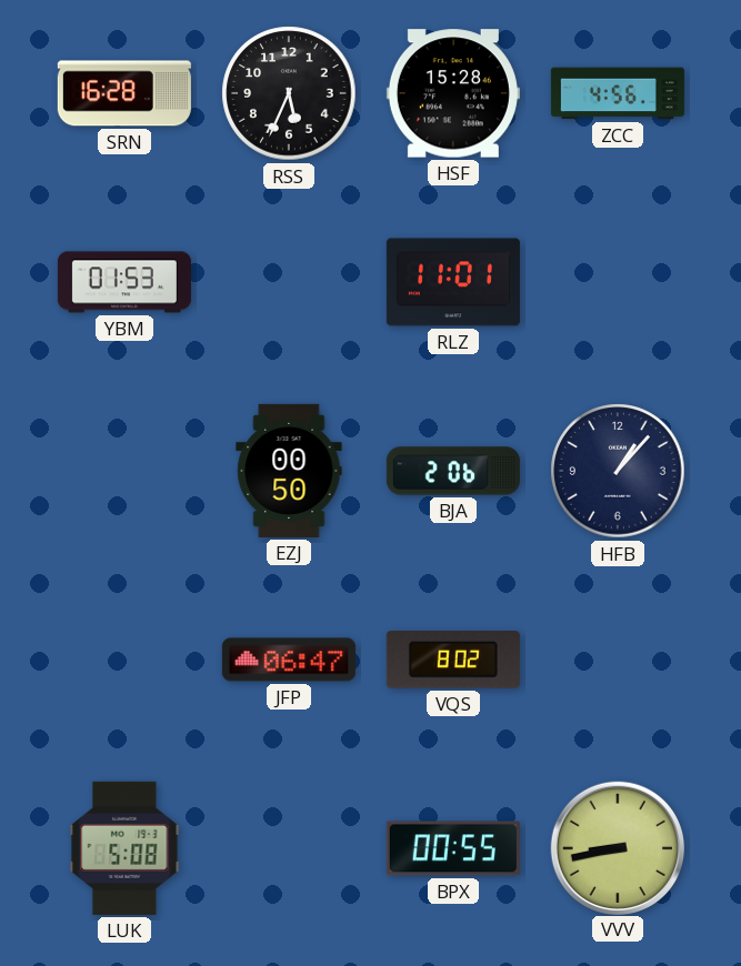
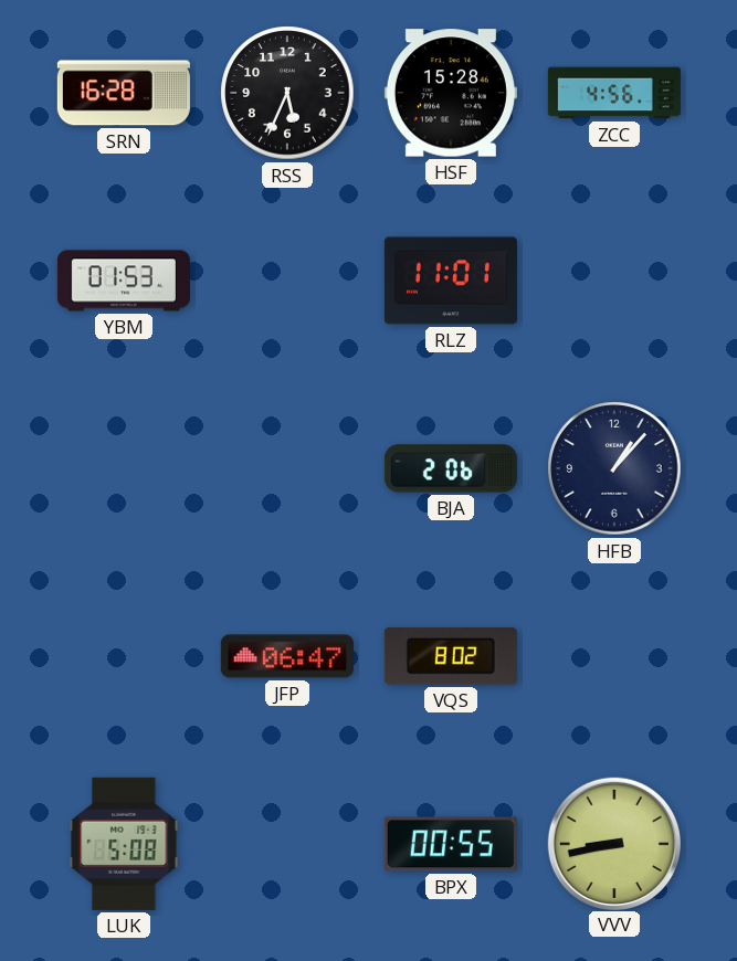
EZJ: 00:50 -> none
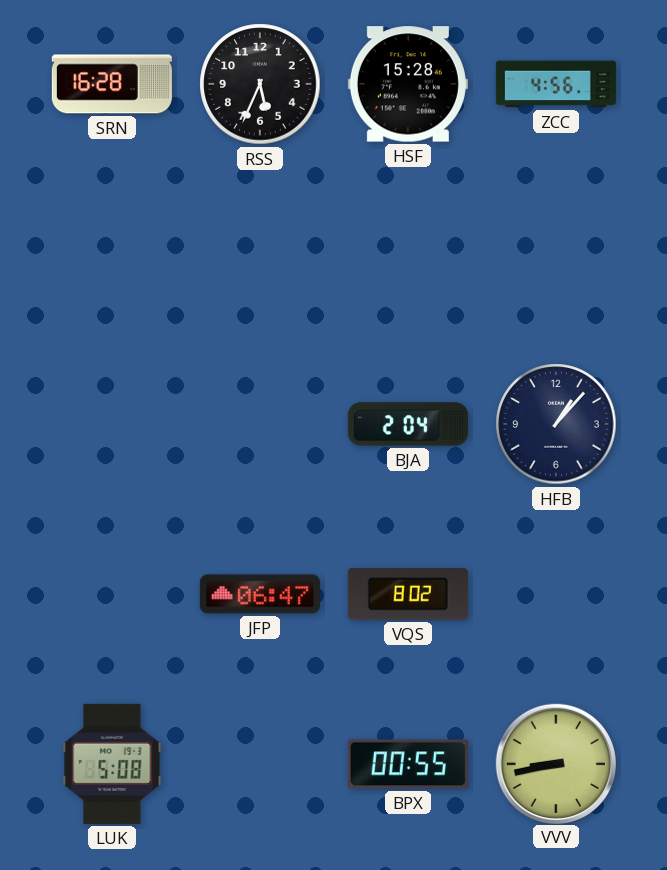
YBM: 01:53 -> none
RLZ: 11:01 -> none
BJA: 2:06 -> 2:04
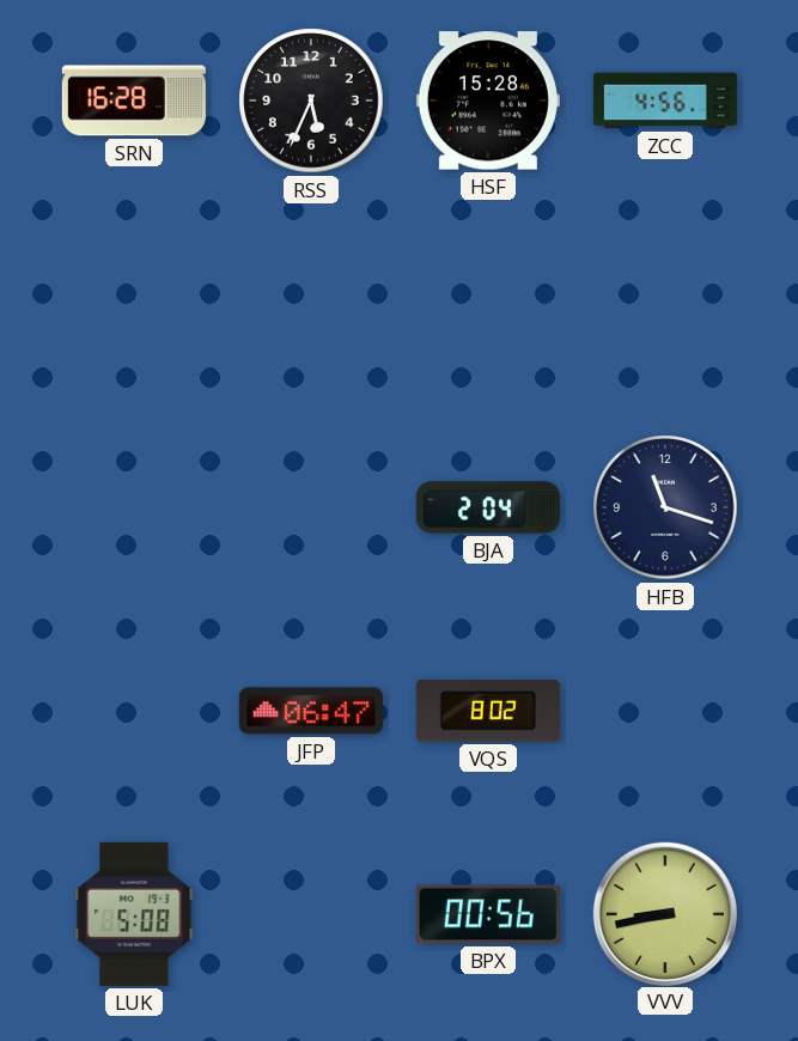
HFB: 1:07 -> 11:18
BPX: 00:55 -> 00:56
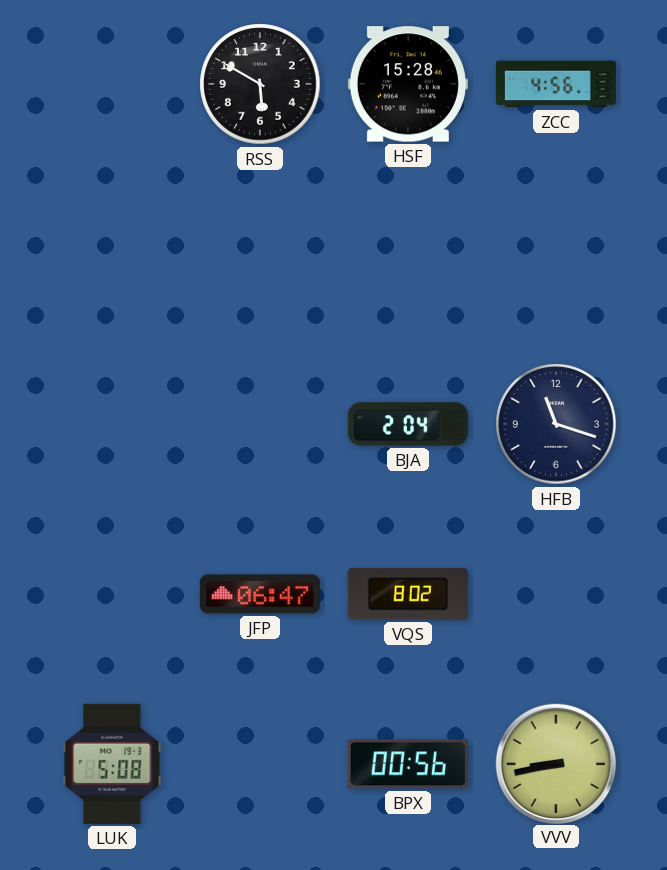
SRN: 16:28 -> none
RSS: 5:34 -> 5:50
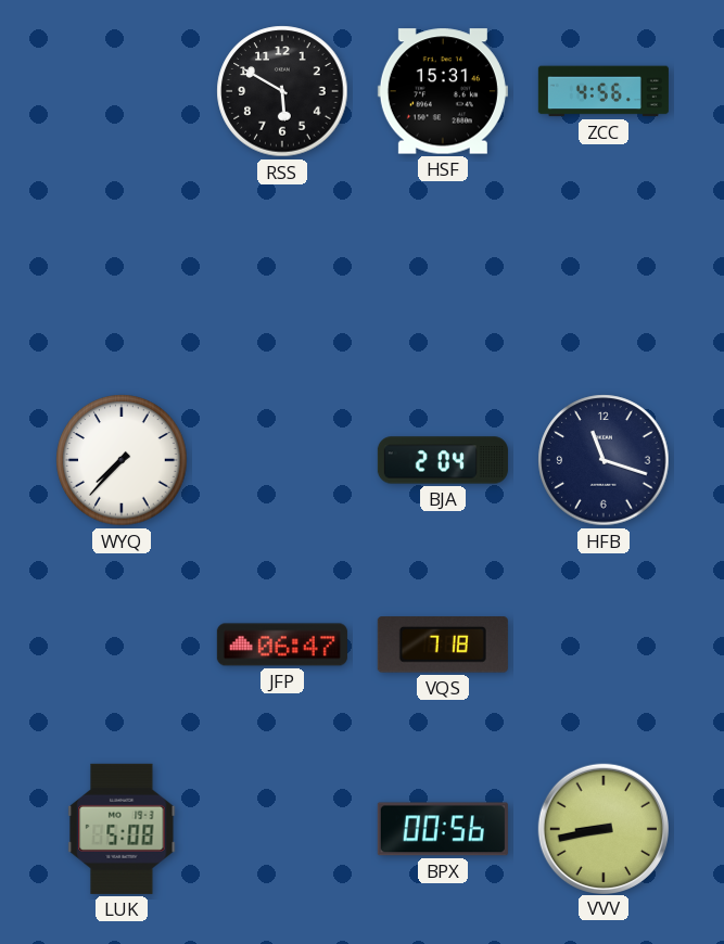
HSF: 15:28 -> 15:31
WYQ: none -> 7:37
VQS: 8:02 -> 7:18
